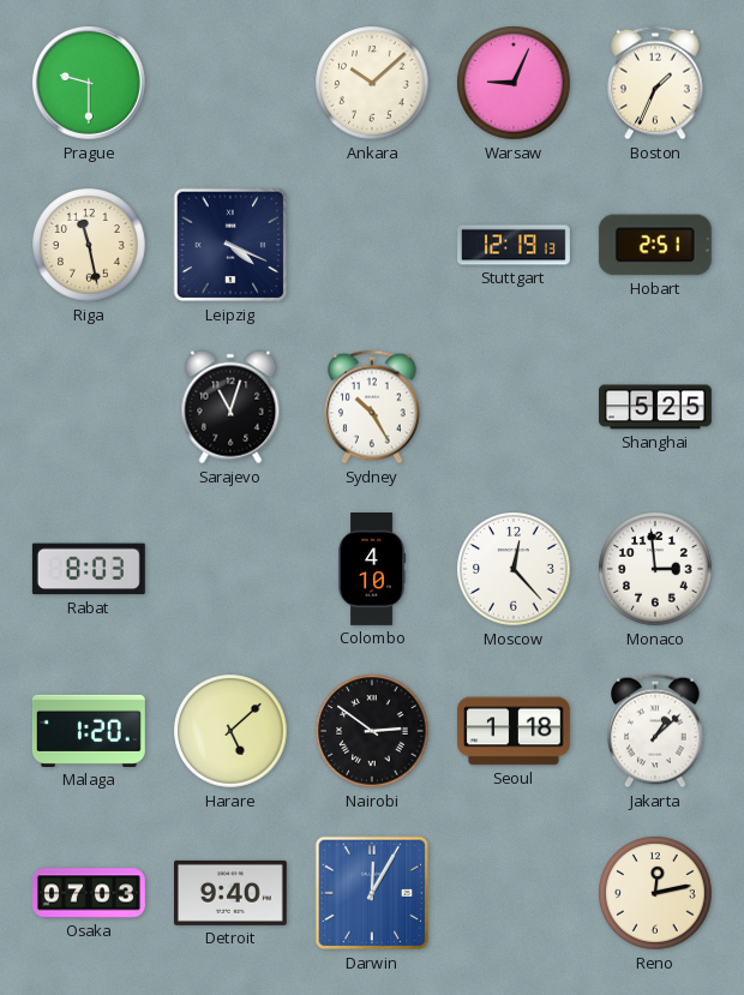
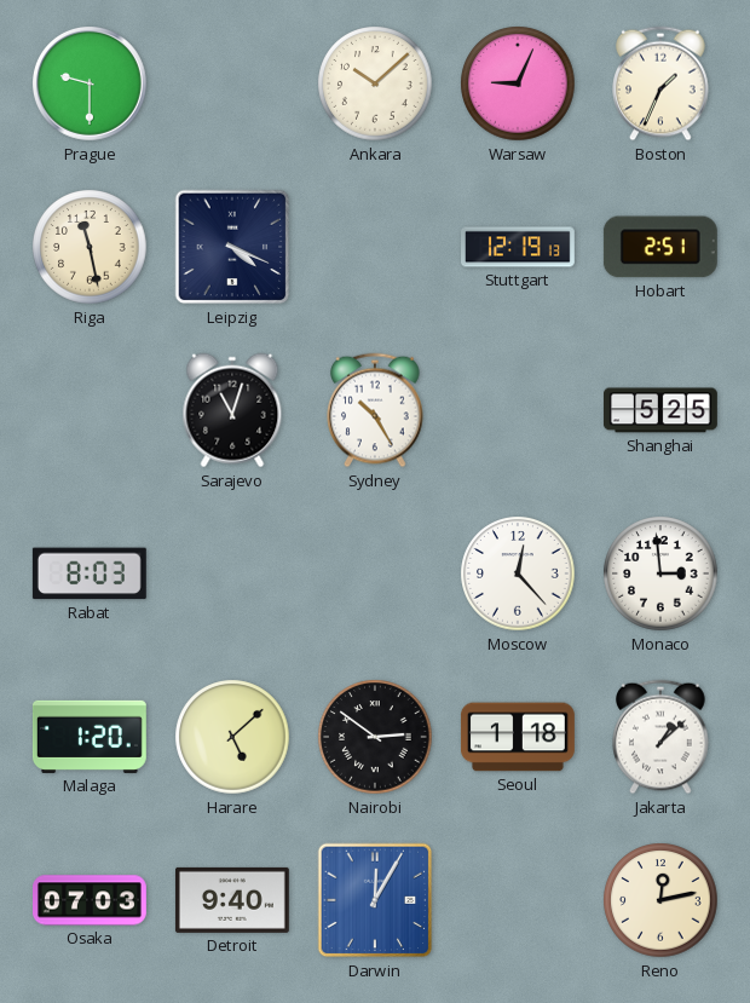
Colombo: 4:10 -> none
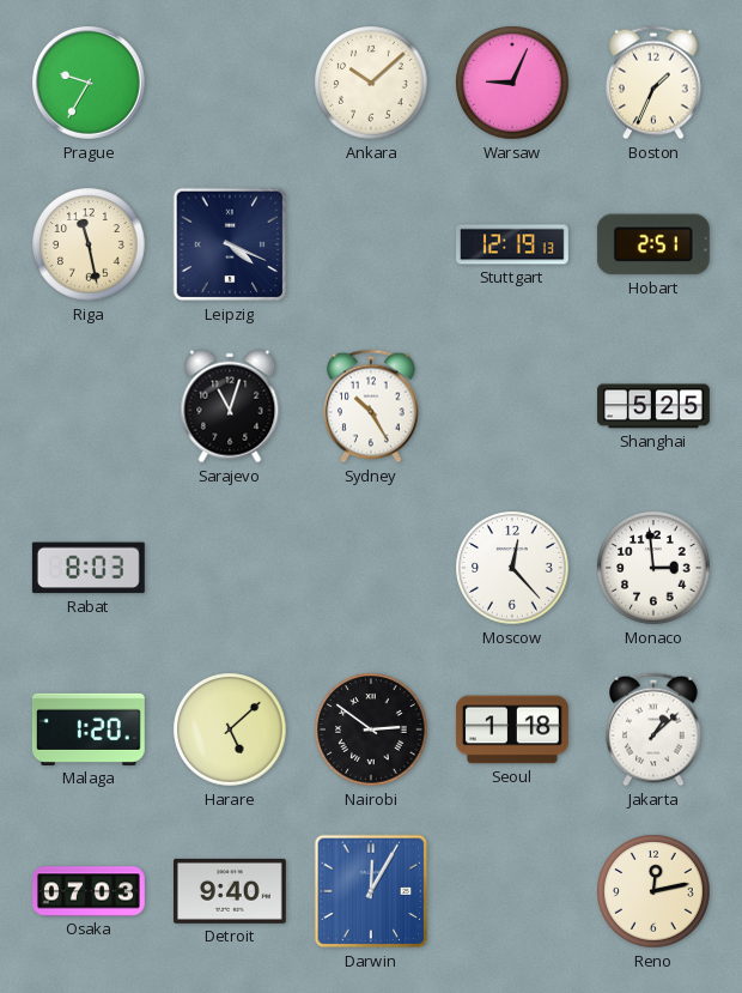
Prague: 9:30 -> 9:35
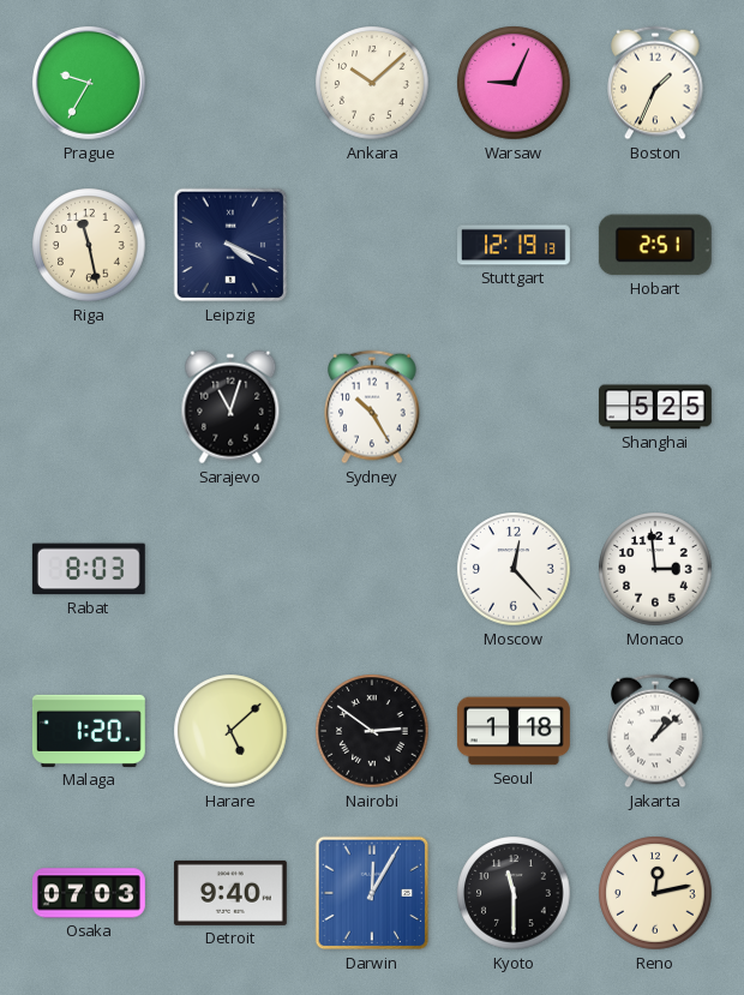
Kyoto: none -> 11:30
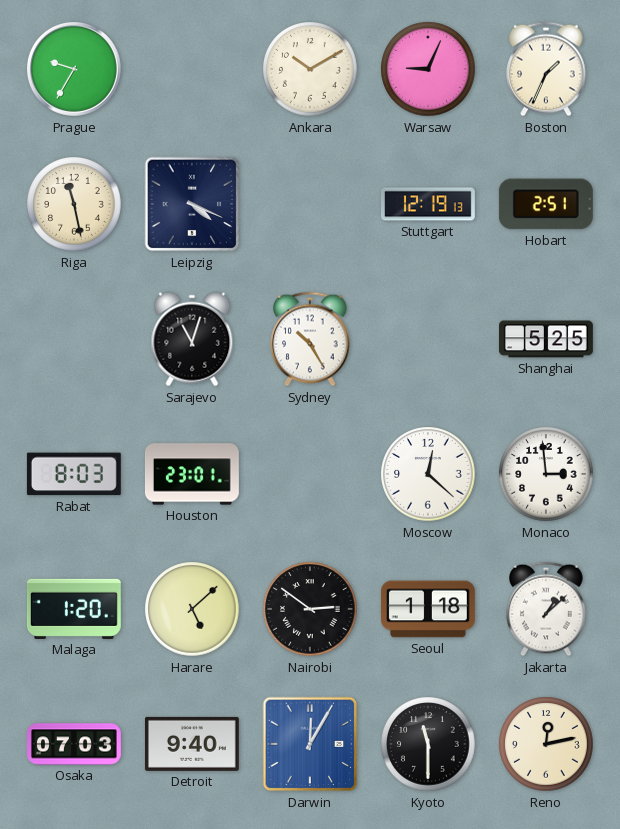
Ankara: 10:08 -> 10:10
Houston: none -> 23:01
Moscow: 12:23 -> 12:22
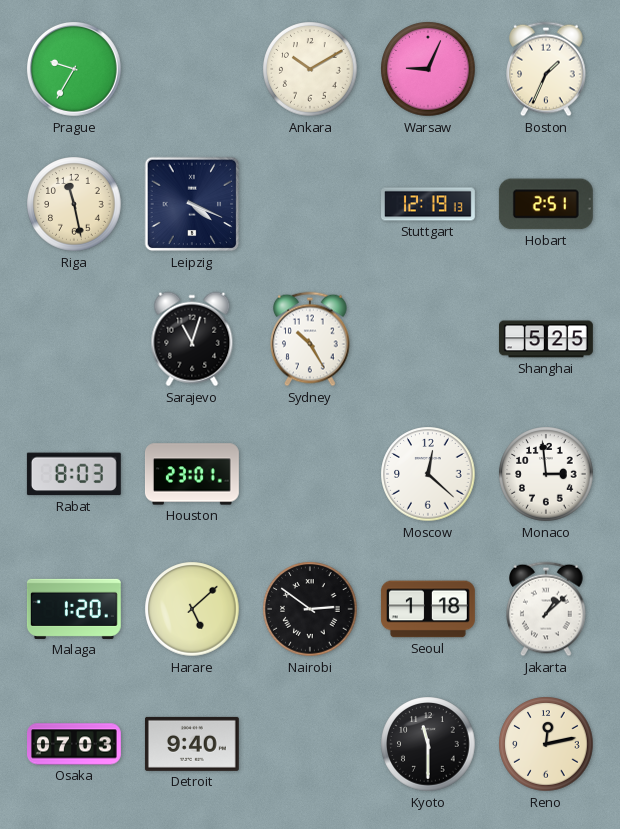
Darwin: 12:05 -> none
